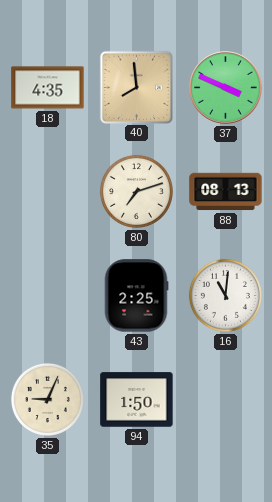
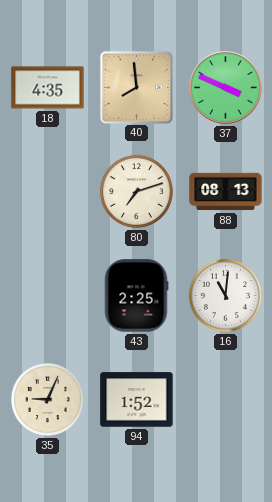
94: 1:50 -> 1:52
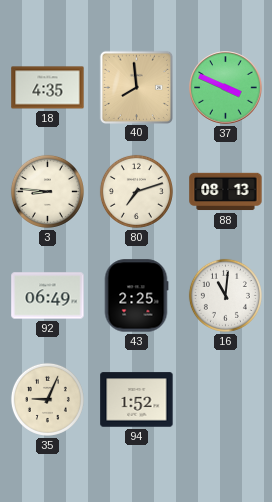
3: none -> 8:46
92: none -> 06:49
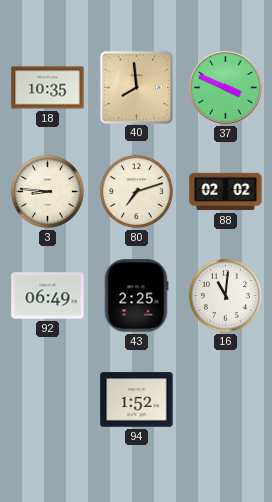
18: 4:35 -> 10:35
88: 08:13 -> 02:02
35: 9:04 -> none
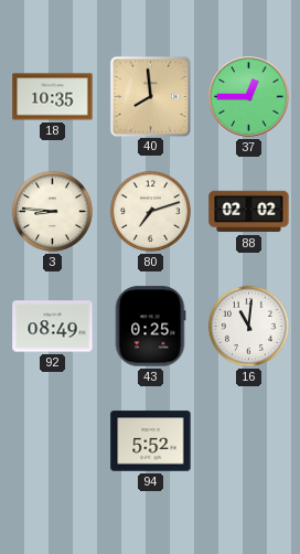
37: 3:49 -> 12:45
92: 06:49 -> 08:49
43: 2:25 -> 0:25
94: 1:52 -> 5:52
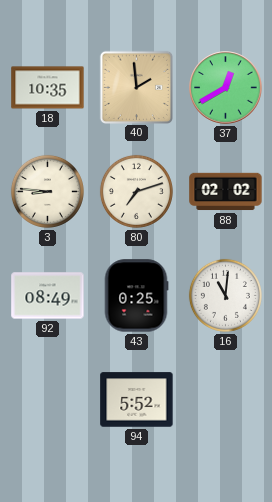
40: 7:59 -> 1:59
37: 12:45 -> 12:40
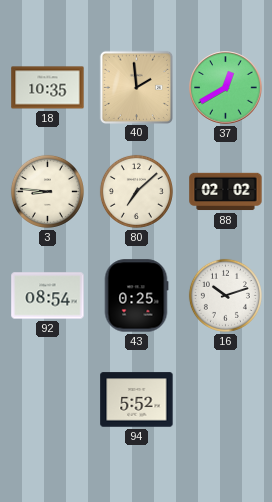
80: 7:12 -> 7:08
92: 08:49 -> 08:54
16: 11:01 -> 10:12
